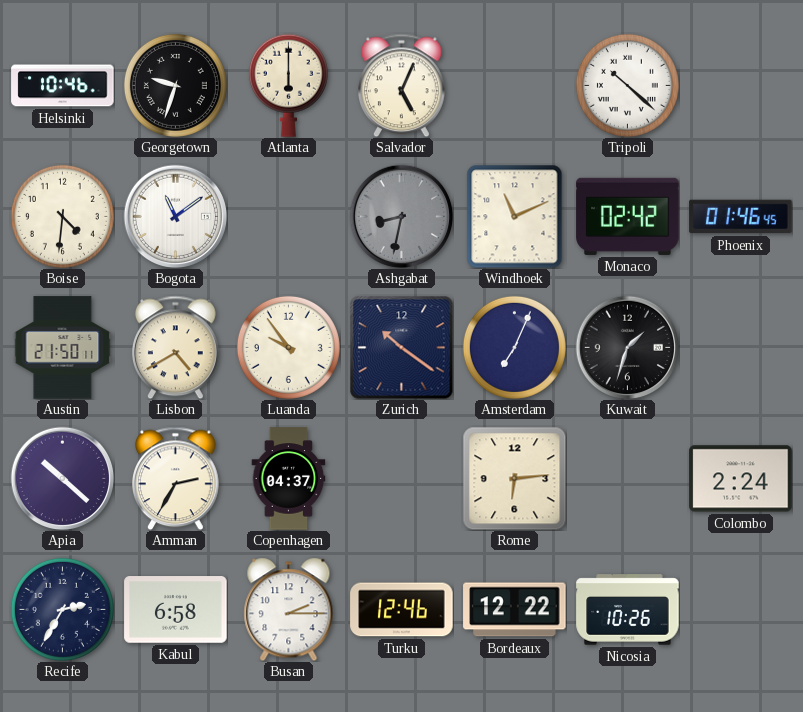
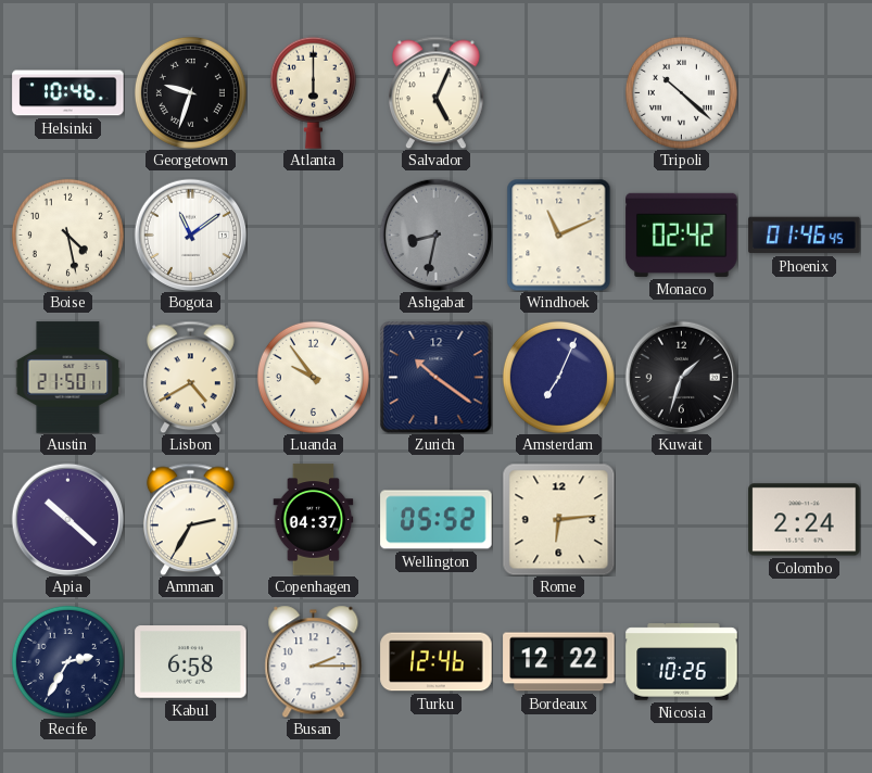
Boise: 4:31 -> 4:28
Wellington: none -> 05:52
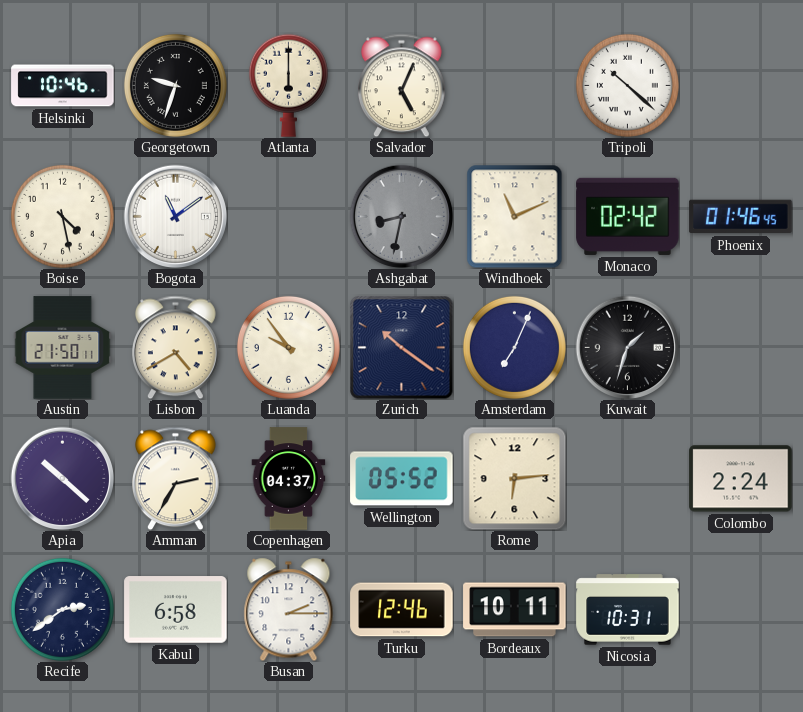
Recife: 2:35 -> 2:39
Bordeaux: 12:22 -> 10:11
Nicosia: 10:26 -> 10:31
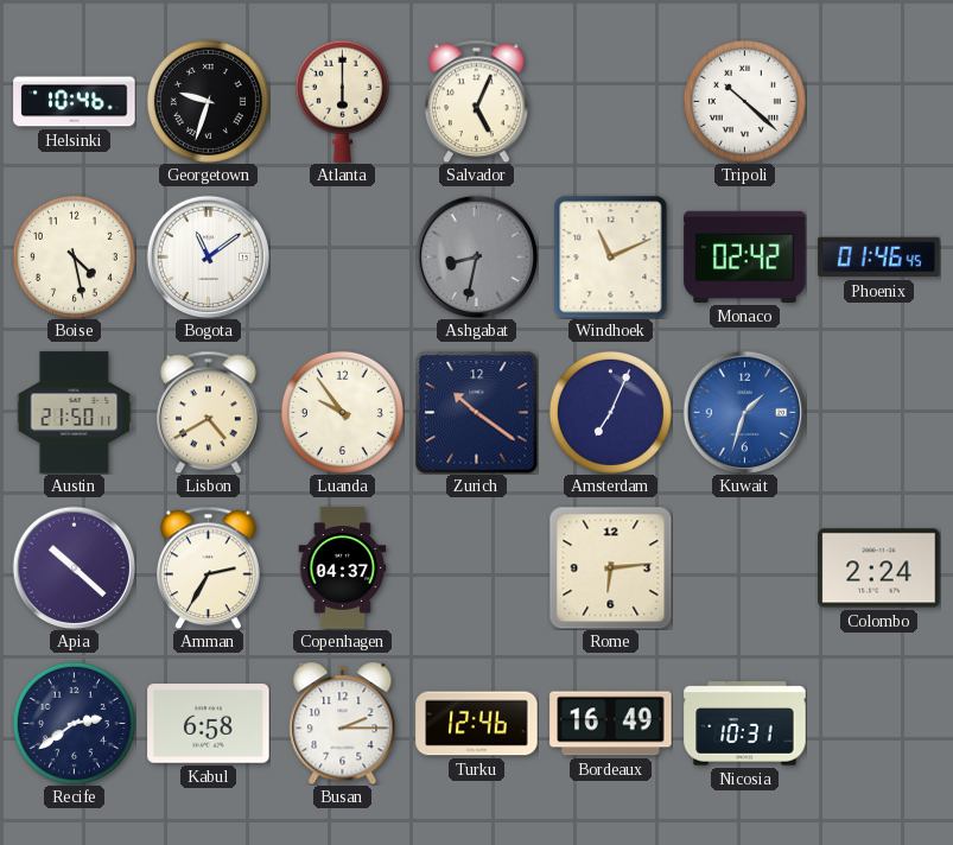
Kuwait dial: black -> blue
Wellington: 05:52 -> none
Bordeaux: 10:11 -> 16:49
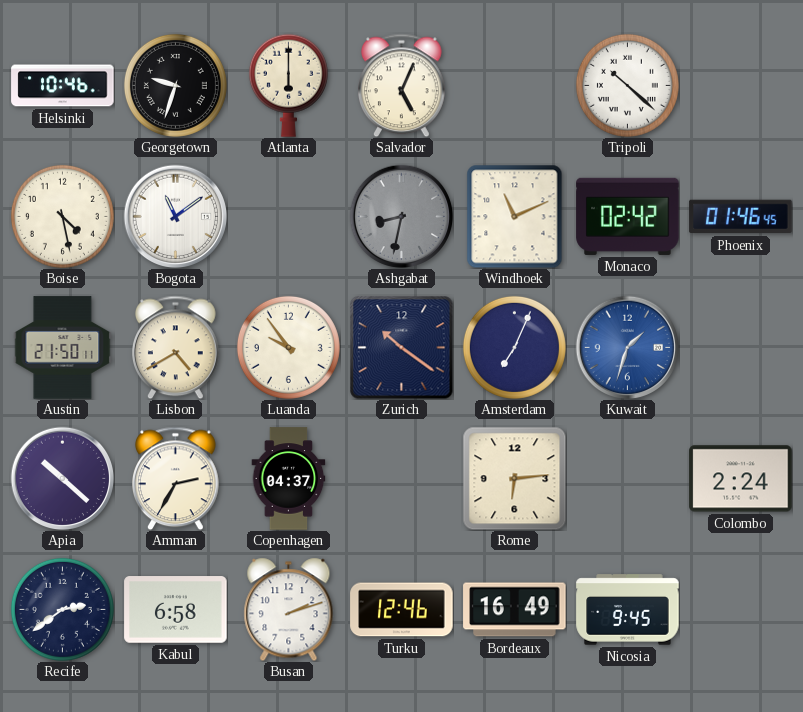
Busan: 2:15 -> 2:12
Nicosia: 10:31 -> 9:45
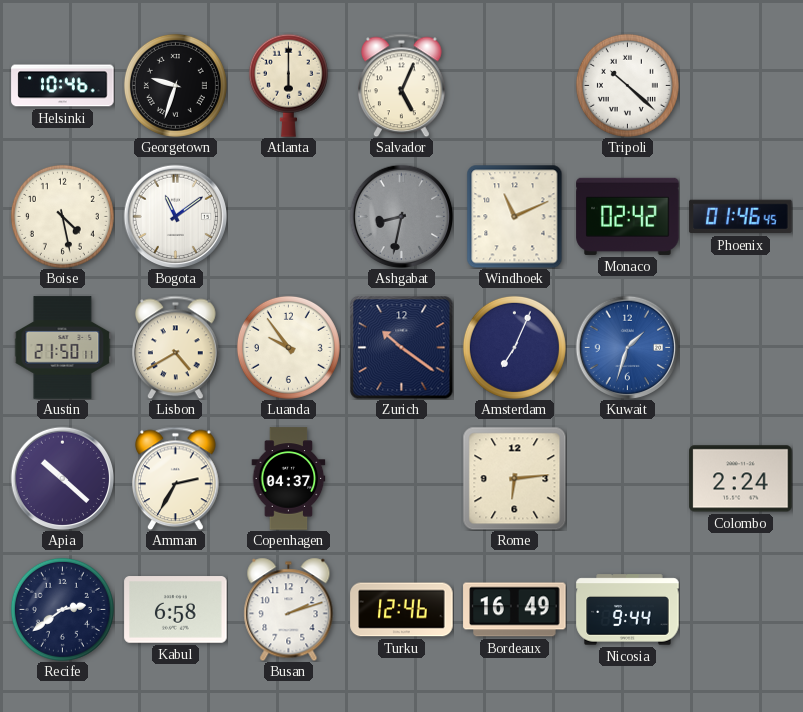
Nicosia: 9:45 -> 9:44
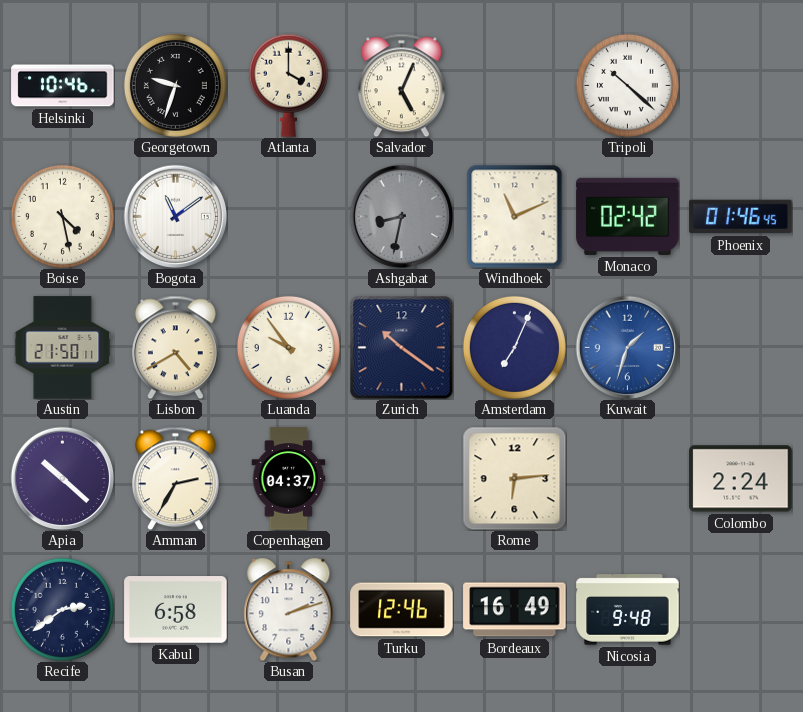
Atlanta: 6:00 -> 4:00
Nicosia: 9:44 -> 9:48
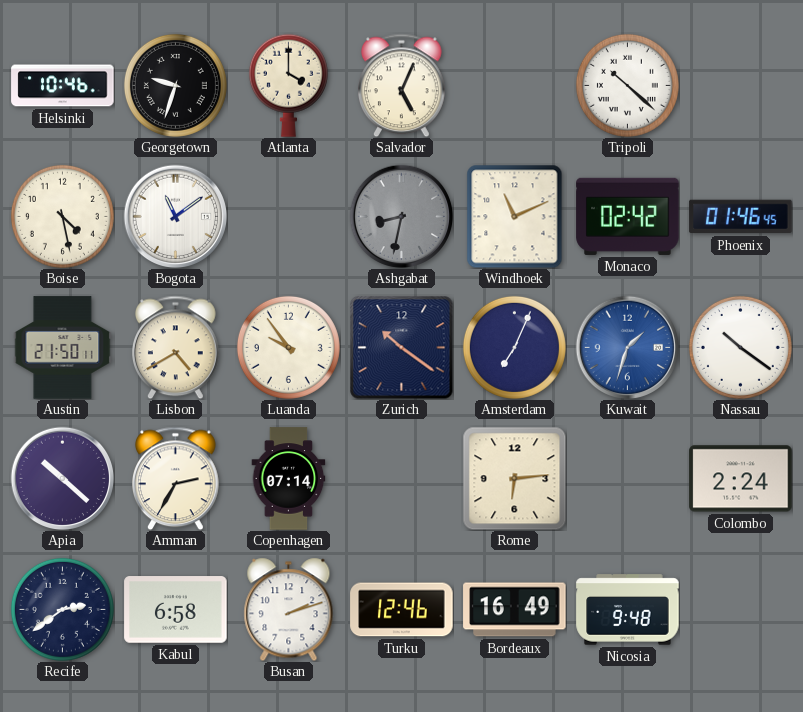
Nassau: none -> 10:21
Copenhagen: 04:37 -> 07:14
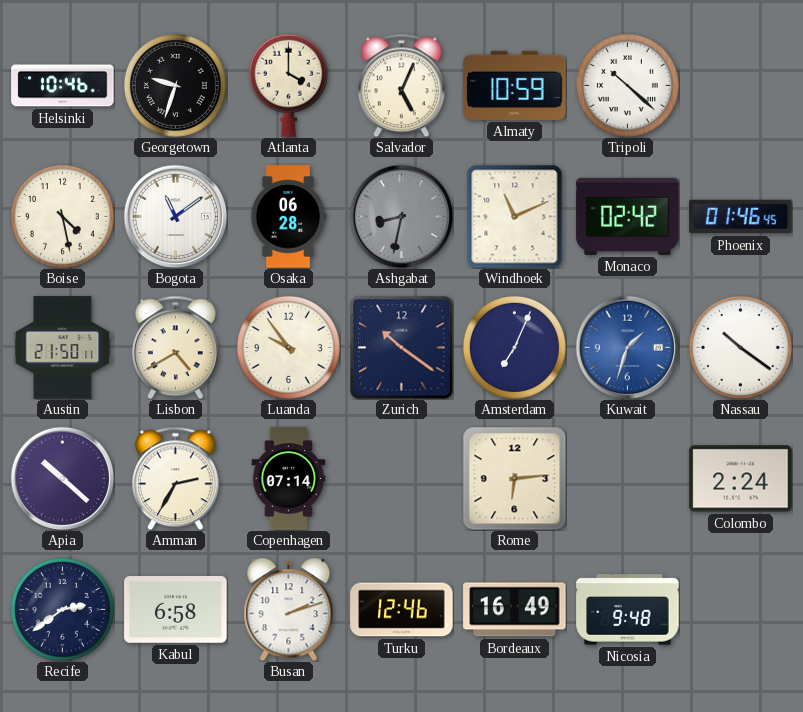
Almaty: none -> 10:59
Osaka: none -> 06:28
